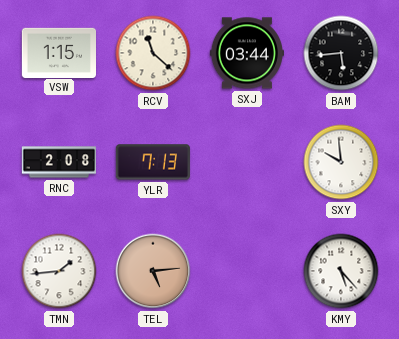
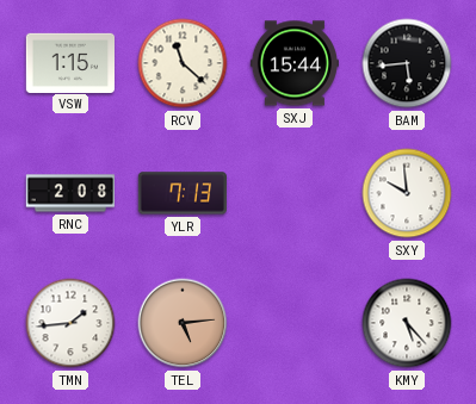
SXJ: 03:44 -> 15:44
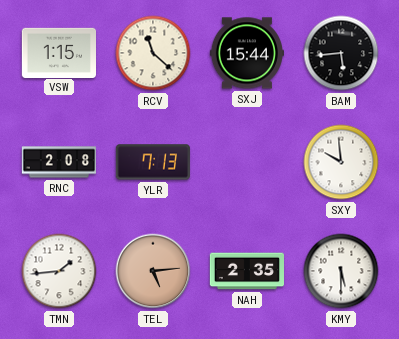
NAH: none -> 2:35
KMY: 5:23 -> 5:30
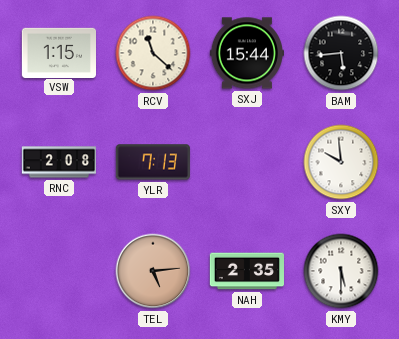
TMN: 1:44 -> none
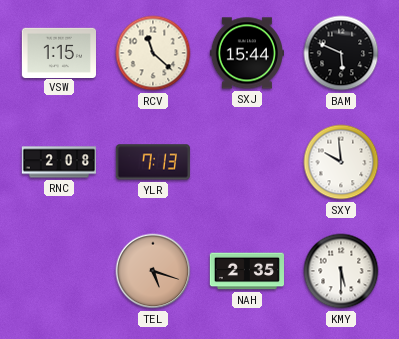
BAM: 5:44 -> 5:49
TEL: 5:14 -> 5:18
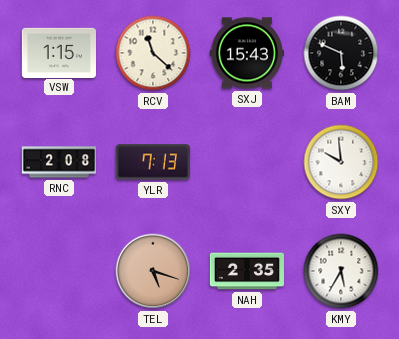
SXJ: 15:44 -> 15:43
KMY: 5:30 -> 5:35
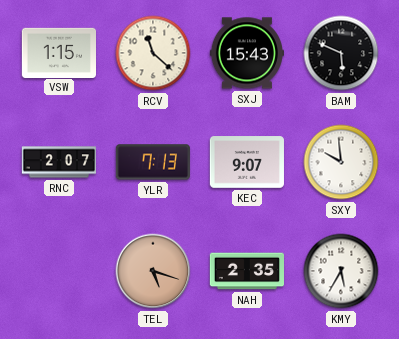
RNC: 2:08 -> 2:07
KEC: none -> 9:07
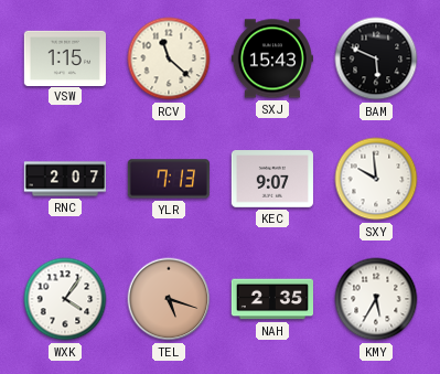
WXK: none -> 4:06
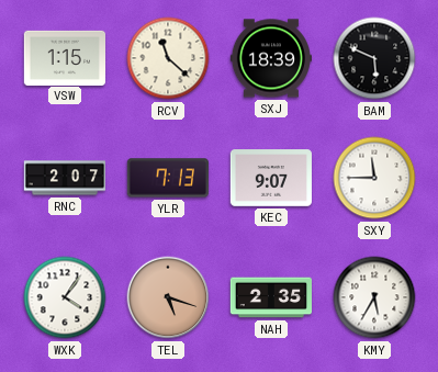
SXJ: 15:43 -> 18:39
SXY: 9:59 -> 11:45
